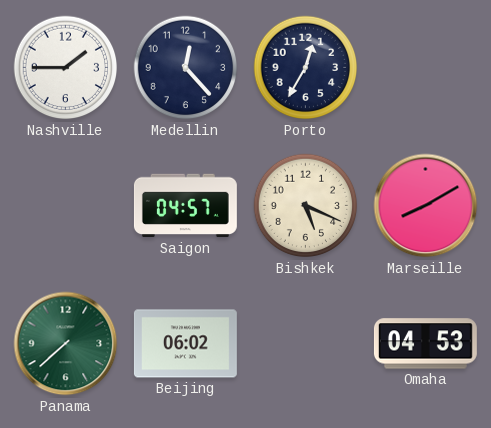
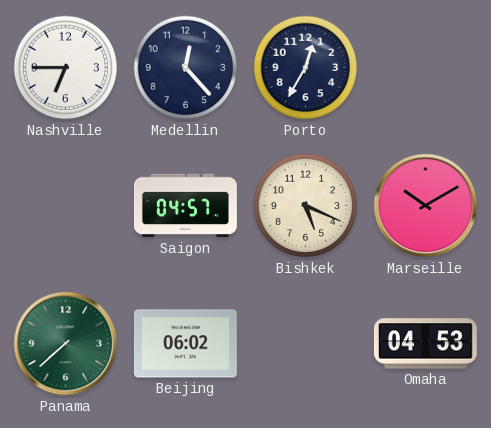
Nashville: 1:45 -> 6:45
Marseille: 8:10 -> 10:10
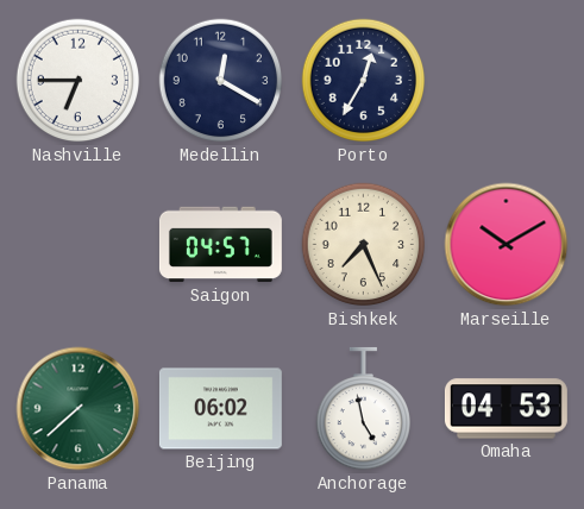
Medellin: 12:23 -> 12:20
Bishkek: 5:19 -> 7:26
Anchorage: none -> 4:58
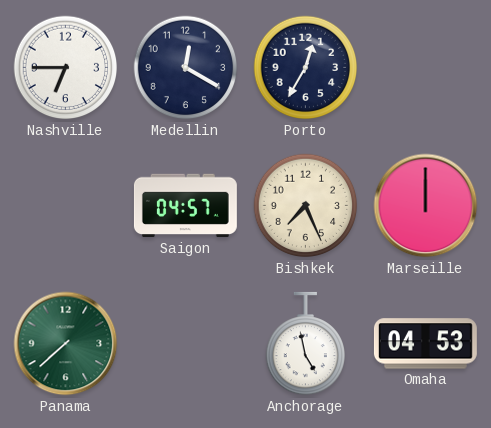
Marseille: 10:10 -> 12:00
Beijing: 06:02 -> none
